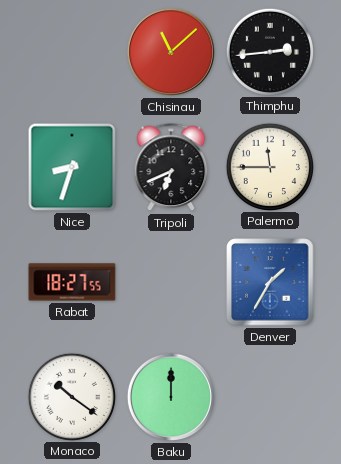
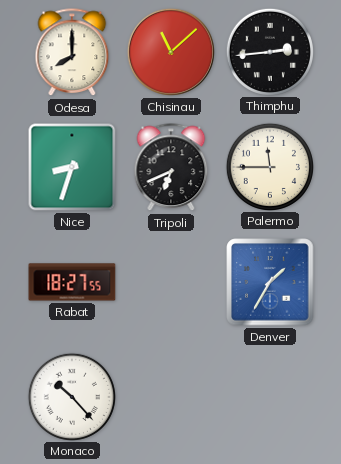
Odesa: none -> 8:00
Monaco: 10:21 -> 10:23
Baku: 12:00 -> none
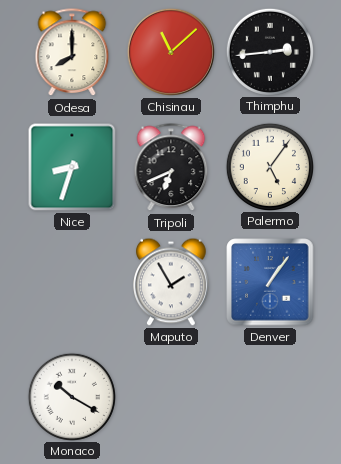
Palermo: 11:45 -> 5:06
Rabat: 18:27 -> none
Maputo: none -> 1:55
Denver: 1:35 -> 1:06
Monaco: 10:23 -> 10:20
